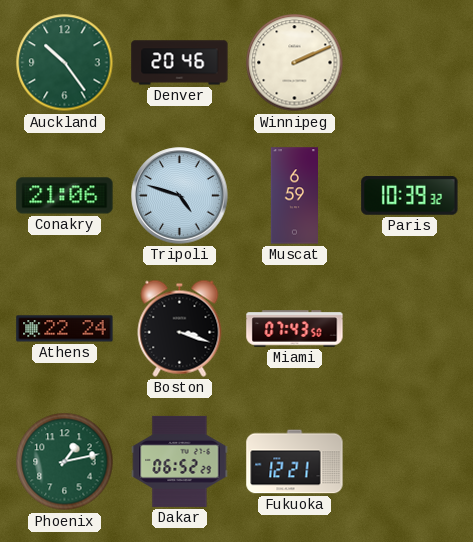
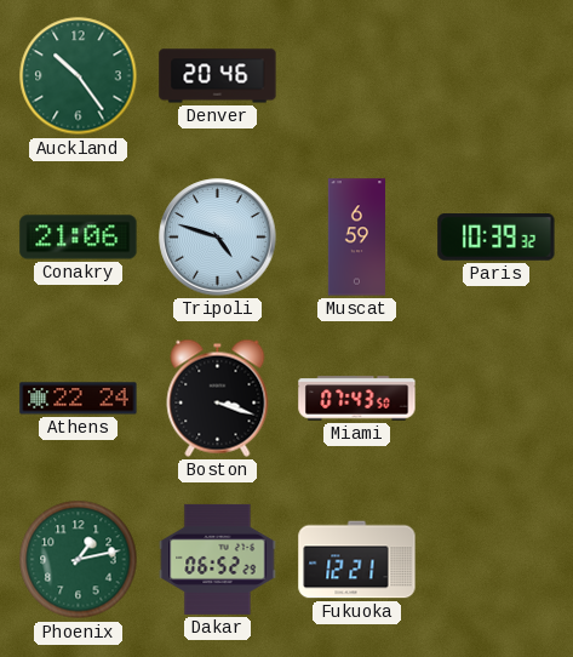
Winnipeg: 2:11 -> none
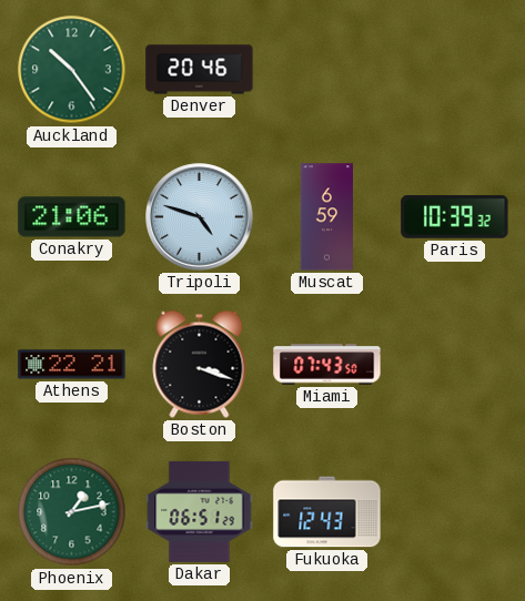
Athens: 22:24 -> 22:21
Dakar: 06:52 -> 06:51
Fukuoka: 12:21 -> 12:43
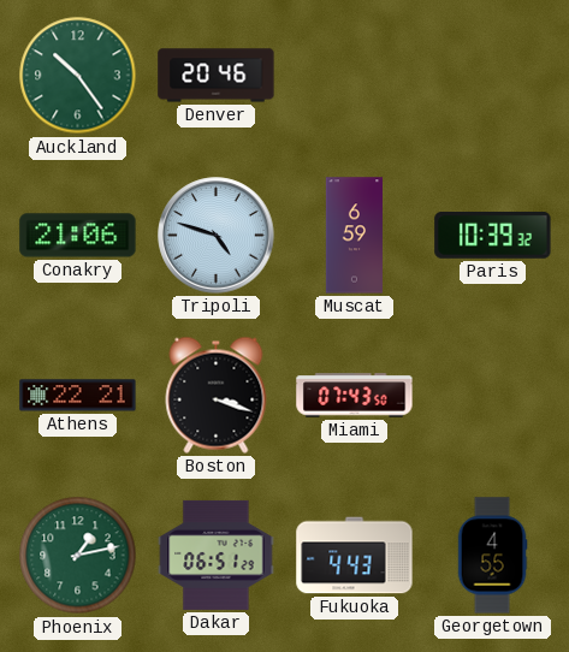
Fukuoka: 12:43 -> 4:43
Georgetown: none -> 4:55
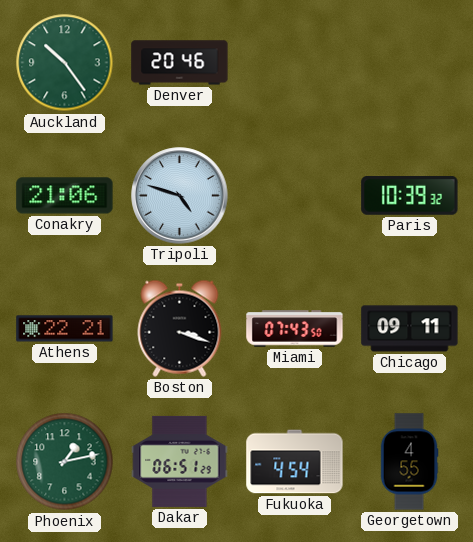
Muscat: 6:59 -> none
Chicago: none -> 09:11
Fukuoka: 4:43 -> 4:54
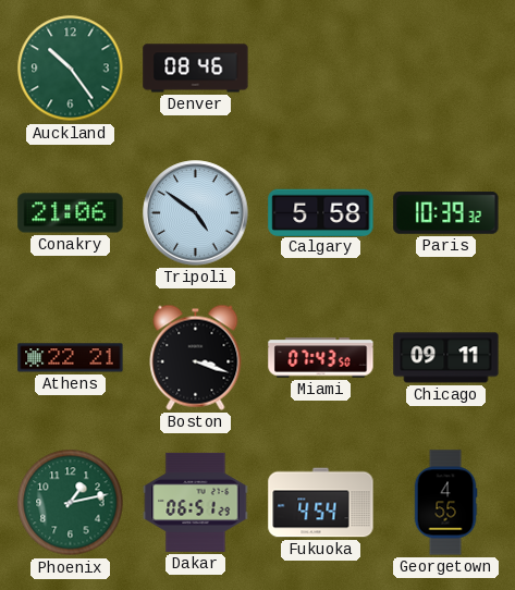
Denver: 20:46 -> 08:46
Tripoli: 4:48 -> 4:51
Calgary: none -> 5:58
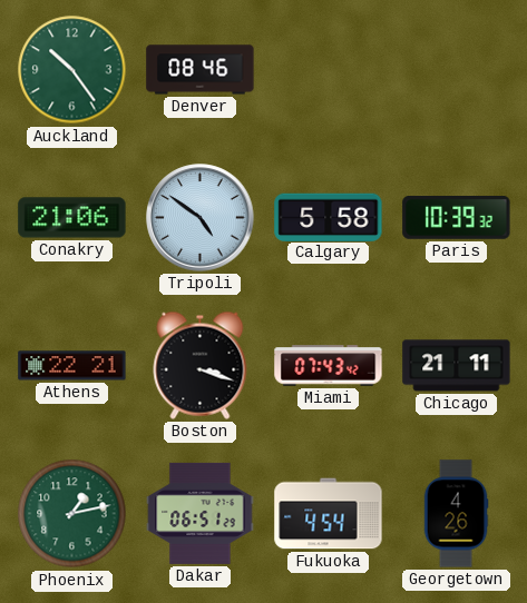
Miami: 07:43:50 -> 07:43:42
Chicago: 09:11 -> 21:11
Georgetown: 4:55 -> 4:26
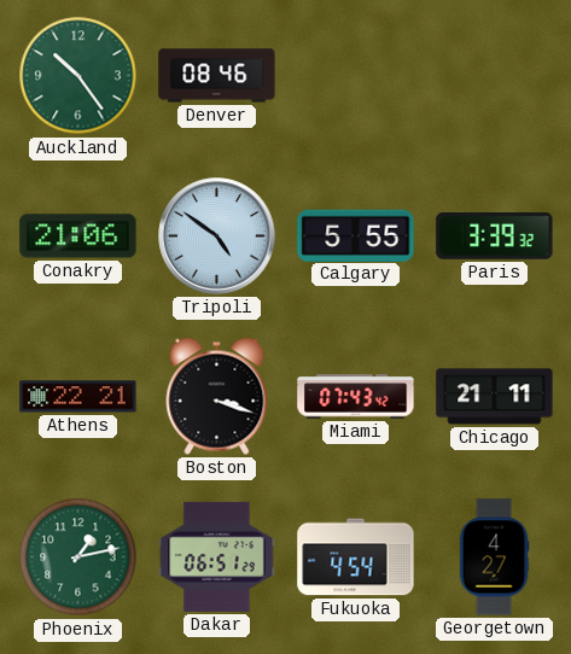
Calgary: 5:58 -> 5:55
Paris: 10:39 -> 3:39
Georgetown: 4:26 -> 4:27
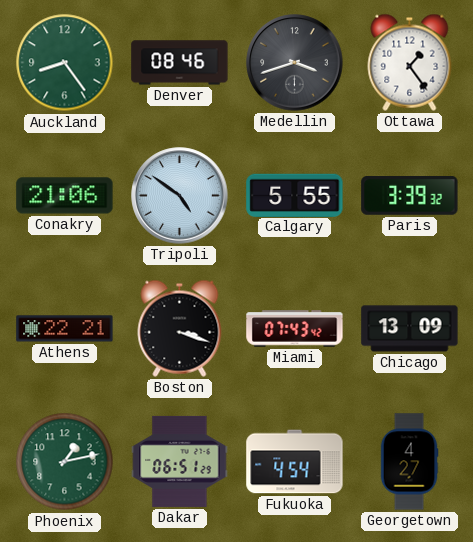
Auckland: 10:24 -> 8:24
Medellin: none -> 3:42
Ottawa: none -> 1:24
Chicago: 21:11 -> 13:09
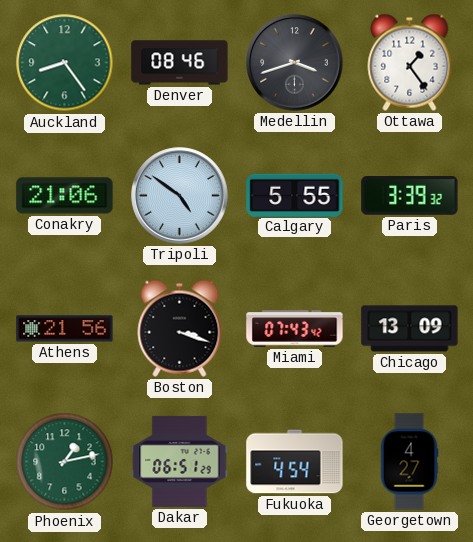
Athens: 22:21 -> 21:56
